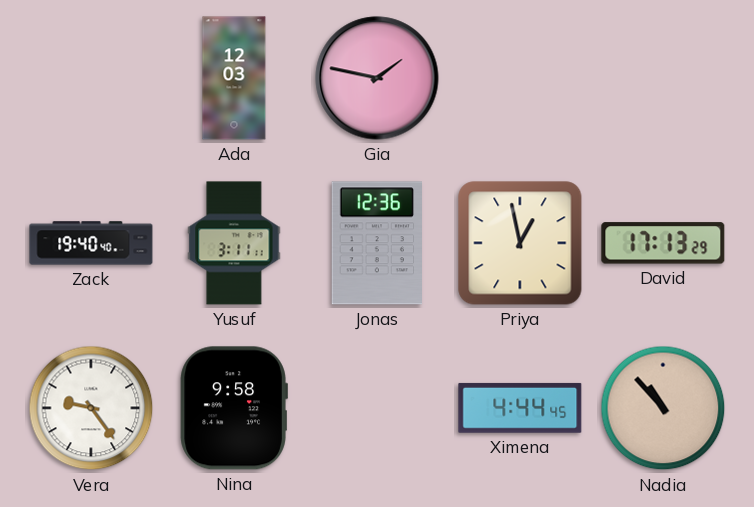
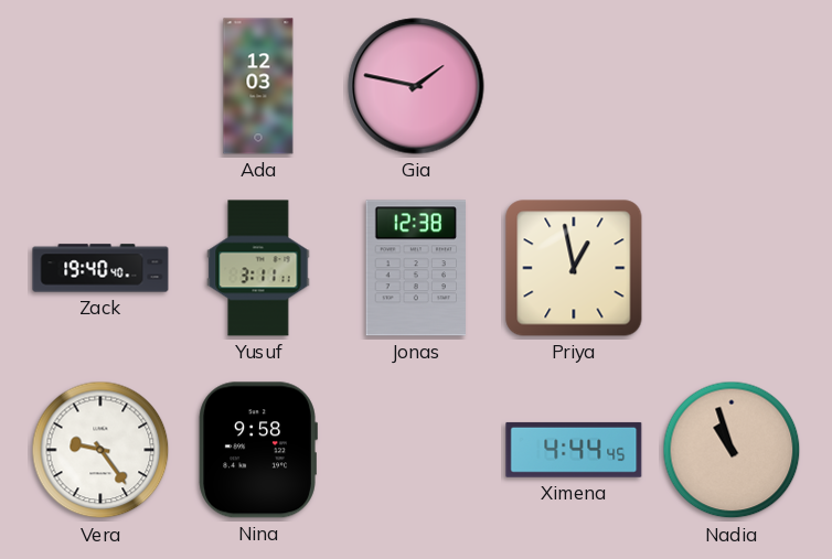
Jonas: 12:36 -> 12:38
David: 17:13 -> none
Nadia: 10:53 -> 10:57
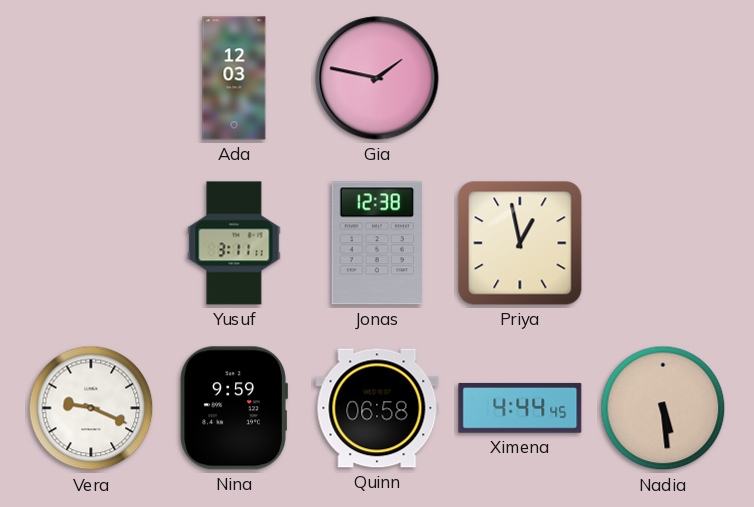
Zack: 19:40 -> none
Vera: 9:24 -> 9:19
Nina: 9:58 -> 9:59
Quinn: none -> 06:58
Nadia: 10:57 -> 5:29
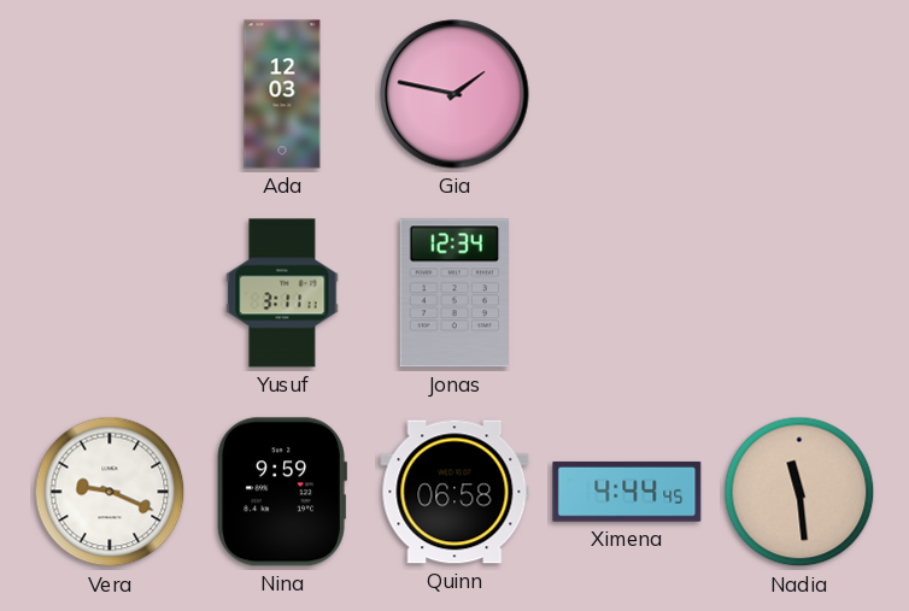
Jonas: 12:38 -> 12:34
Priya: 12:58 -> none
Nadia: 5:29 -> 11:29
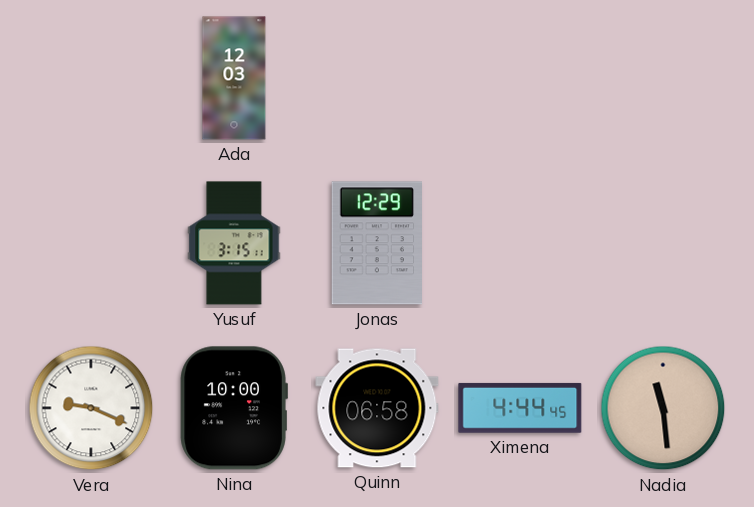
Gia: 1:47 -> none
Yusuf: 3:11 -> 3:15
Jonas: 12:34 -> 12:29
Nina: 9:59 -> 10:00
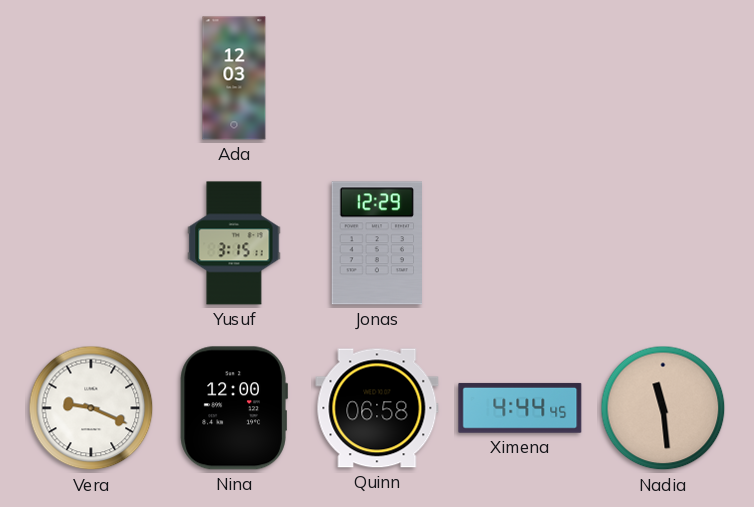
Nina: 10:00 -> 12:00
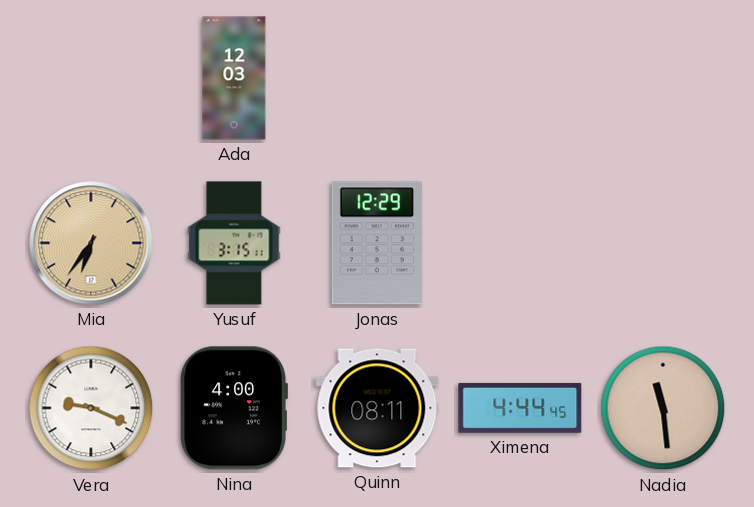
Mia: none -> 6:36
Nina: 12:00 -> 4:00
Quinn: 06:58 -> 08:11
